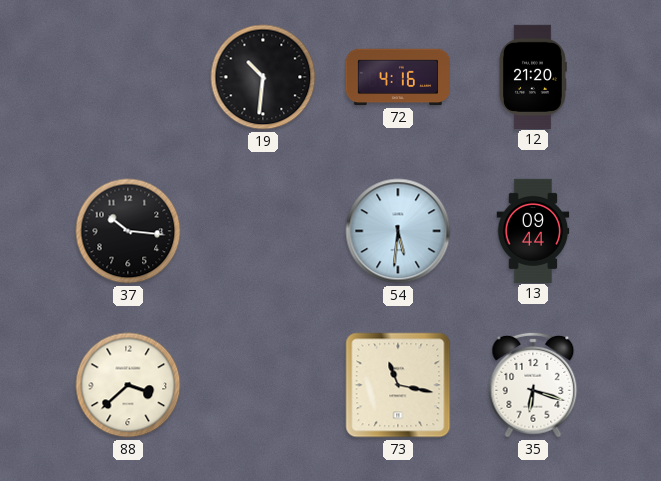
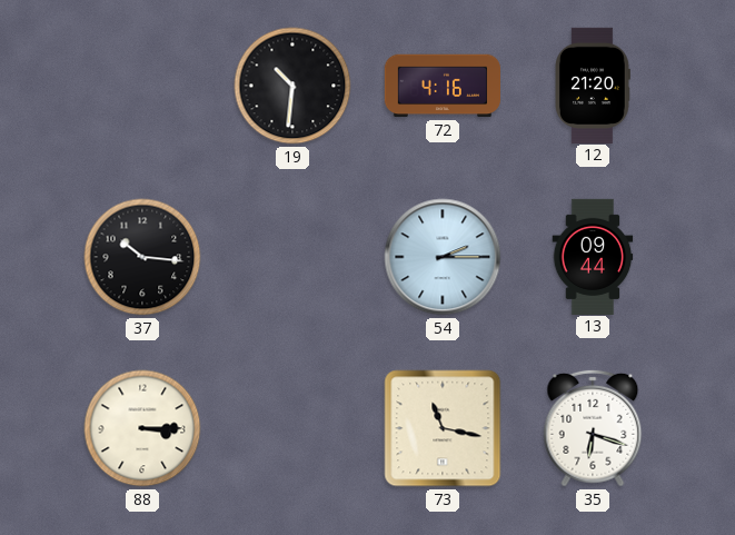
54: 5:31 -> 2:15
88: 3:38 -> 3:15
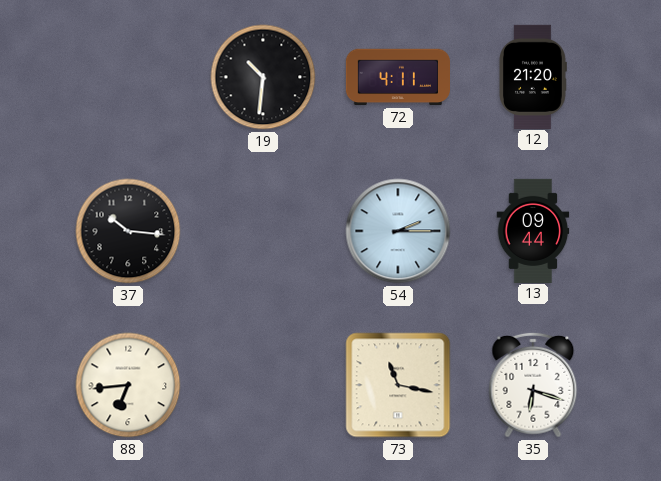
72: 4:16 -> 4:11
88: 3:15 -> 6:44
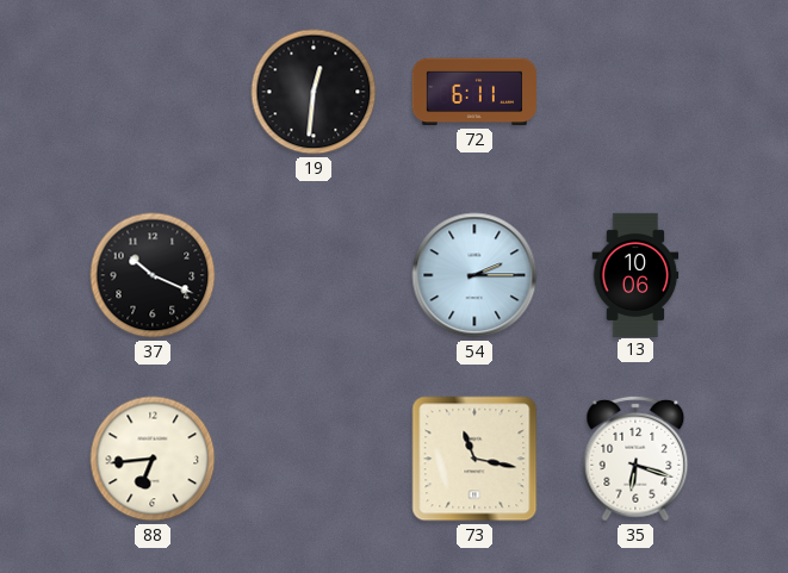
19: 10:31 -> 12:31
72: 4:11 -> 6:11
12: 21:20 -> none
37: 10:16 -> 10:19
13: 09:44 -> 10:06
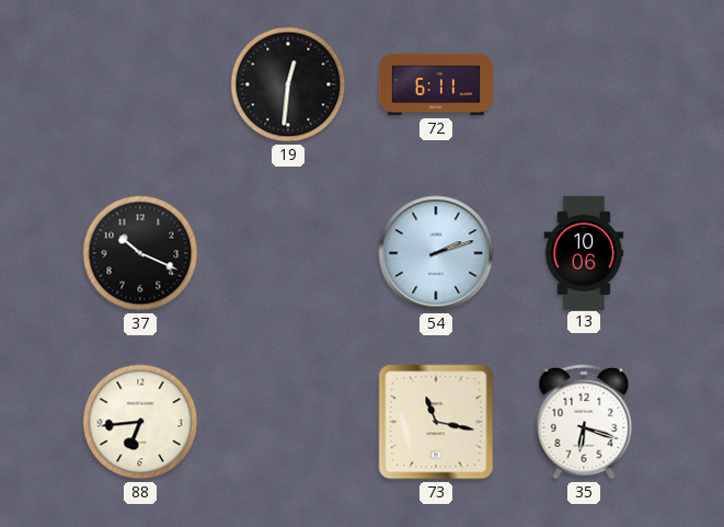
54: 2:15 -> 2:12
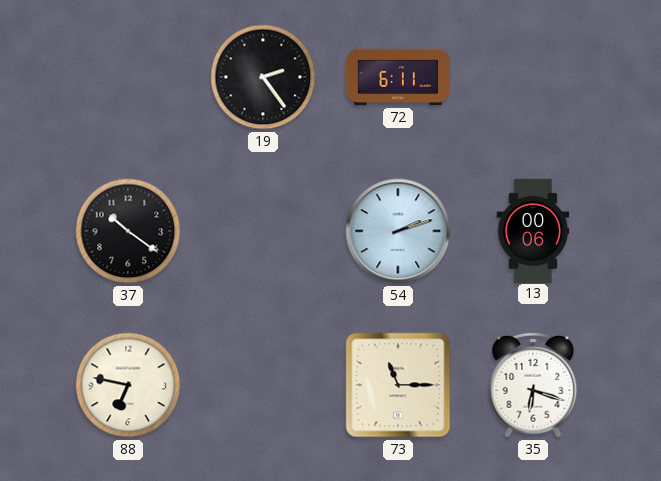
19: 12:31 -> 2:24
37: 10:19 -> 10:21
13: 10:06 -> 00:06
88: 6:44 -> 6:47
73: 11:17 -> 11:15
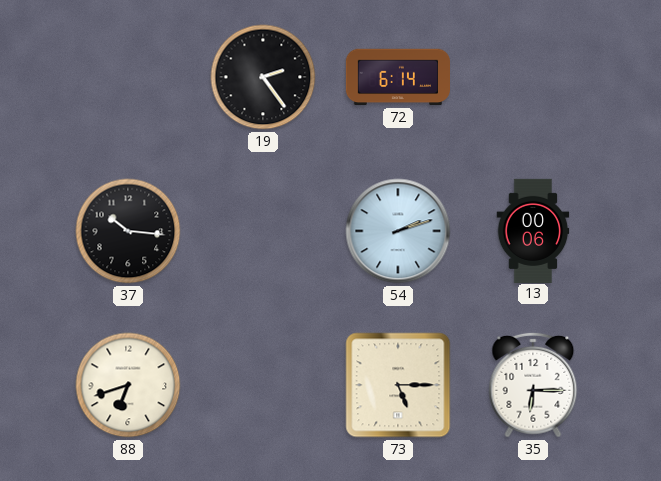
72: 6:11 -> 6:14
37: 10:21 -> 10:16
88: 6:47 -> 6:42
73: 11:15 -> 5:15
35: 6:18 -> 6:15
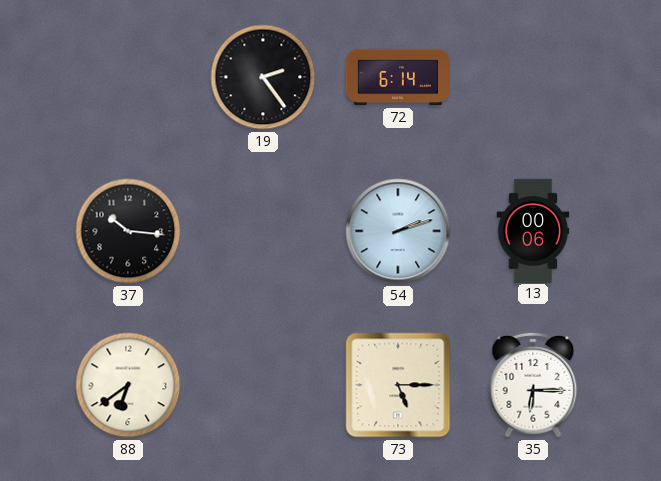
88: 6:42 -> 6:39
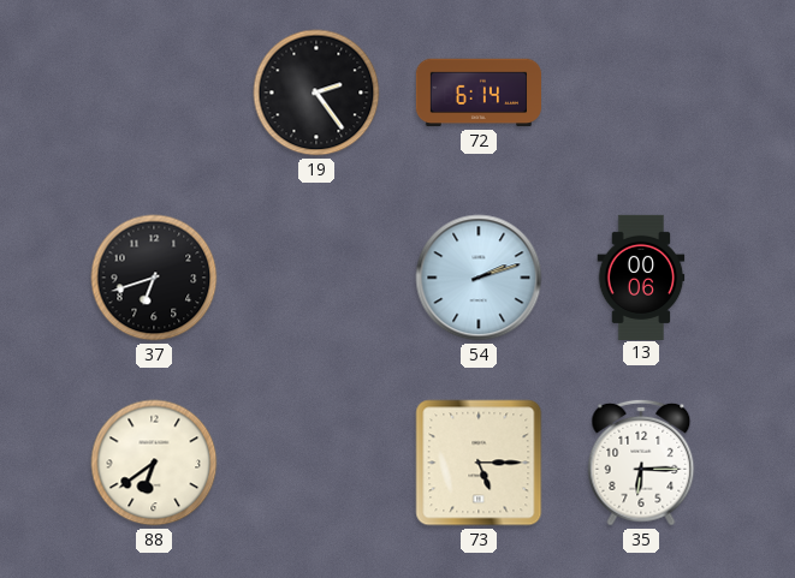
37: 10:16 -> 6:42
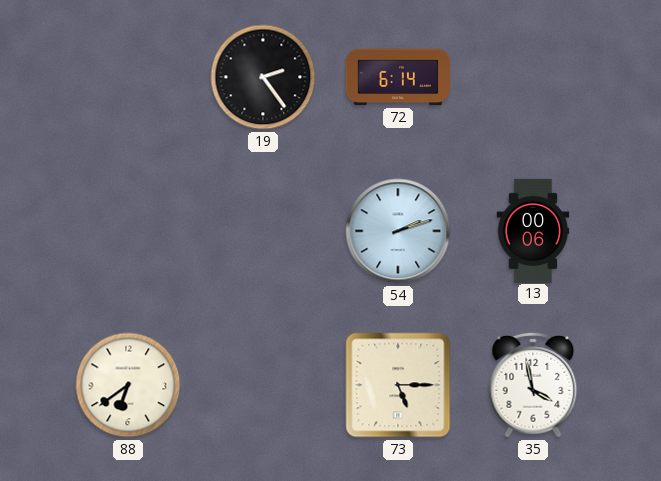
37: 6:42 -> none
35: 6:15 -> 3:58
